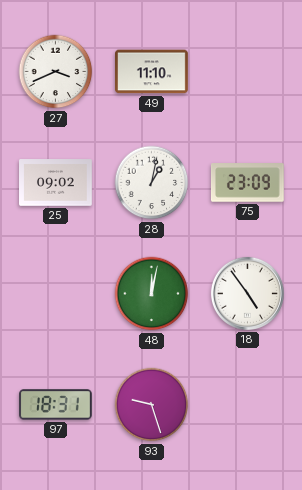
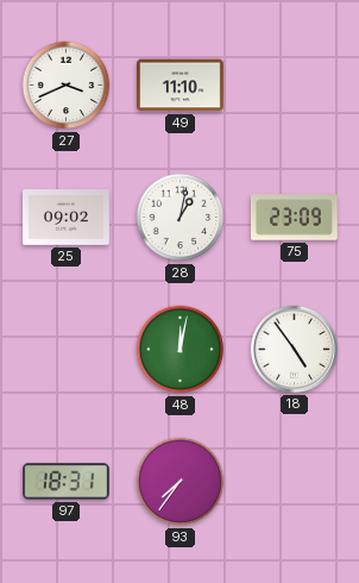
93: 9:27 -> 7:36
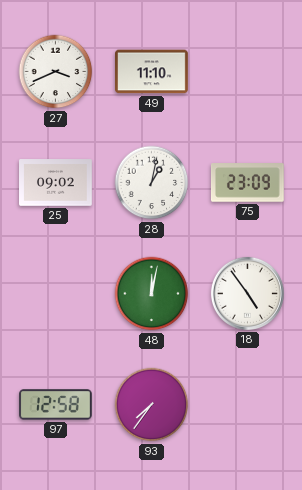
97: 18:31 -> 12:58
